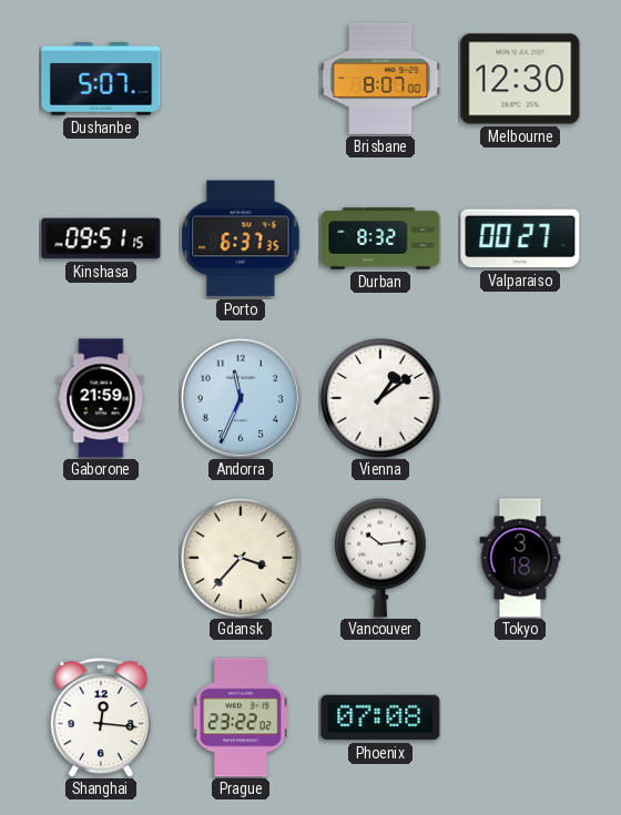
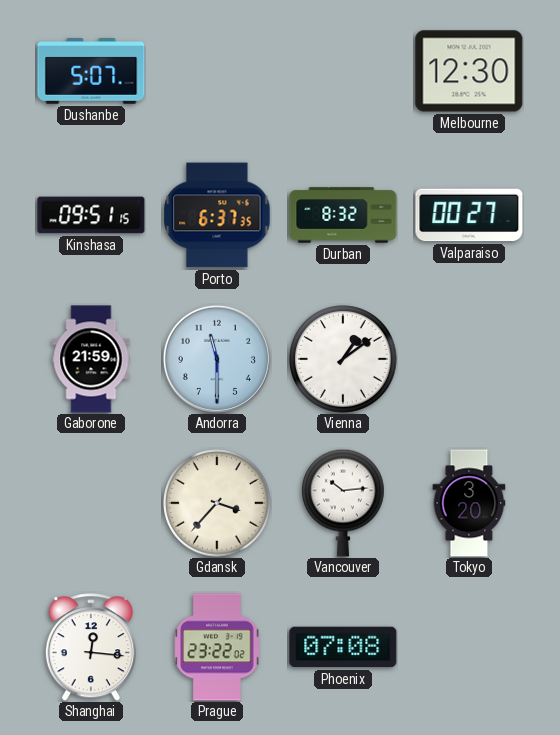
Brisbane: 8:07 -> none
Andorra: 11:34 -> 11:30
Tokyo: 3:18 -> 3:20
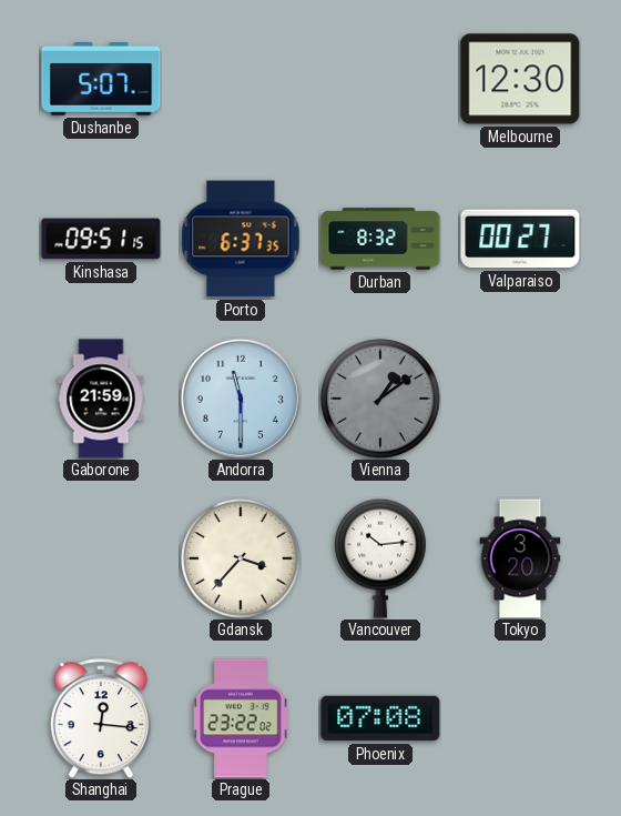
Vienna dial: white -> grey
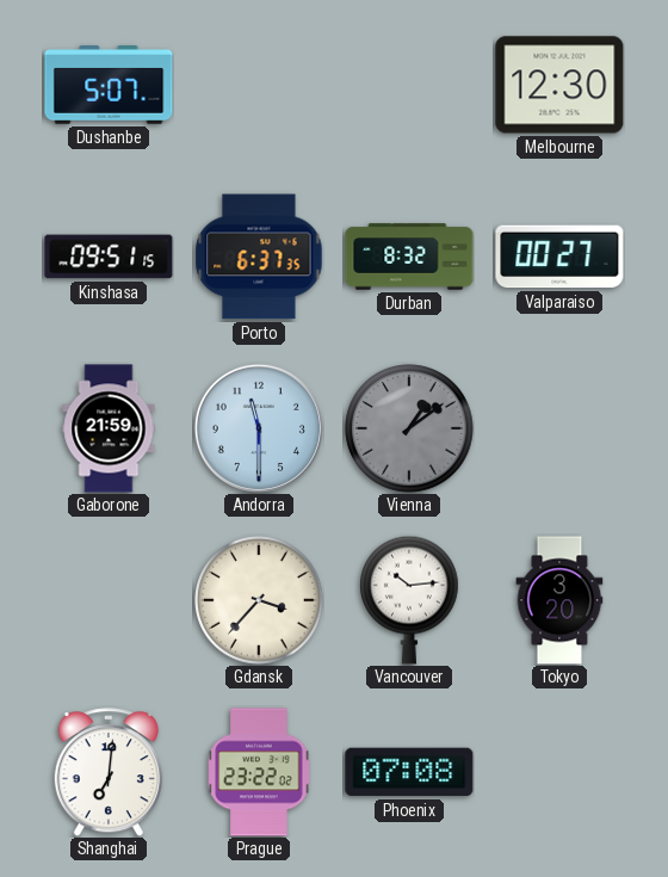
Shanghai: 12:16 -> 7:01
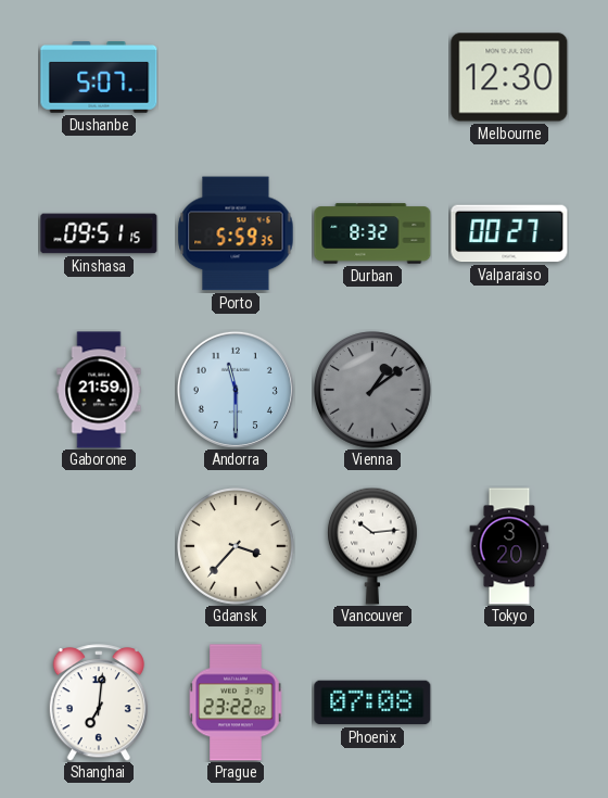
Porto: 6:37 -> 5:59
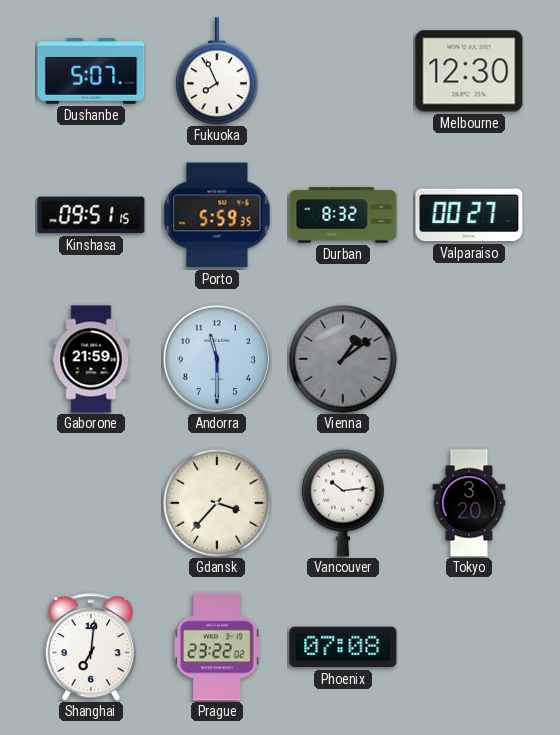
Fukuoka: none -> 7:56
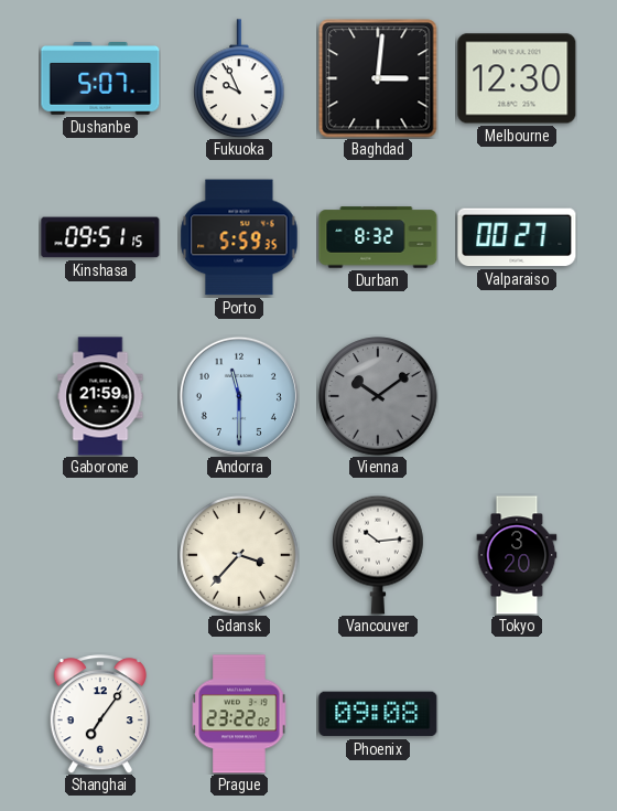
Fukuoka: 7:56 -> 9:56
Baghdad: none -> 3:01
Vienna: 1:09 -> 10:09
Shanghai: 7:01 -> 7:06
Phoenix: 07:08 -> 09:08
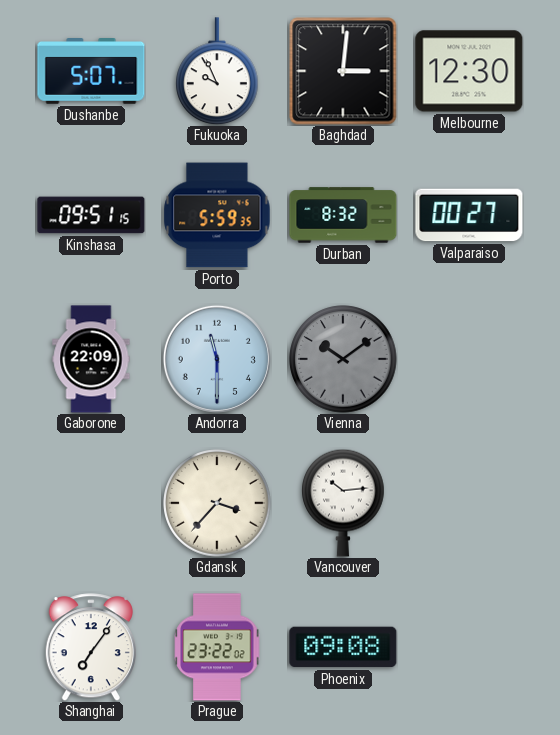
Gaborone: 21:59 -> 22:09
Tokyo: 3:20 -> none
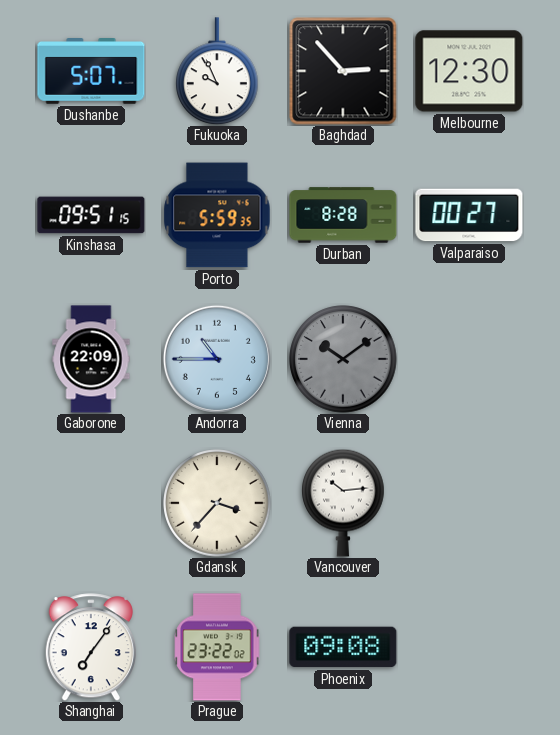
Baghdad: 3:01 -> 2:53
Durban: 8:32 -> 8:28
Andorra: 11:30 -> 10:45
